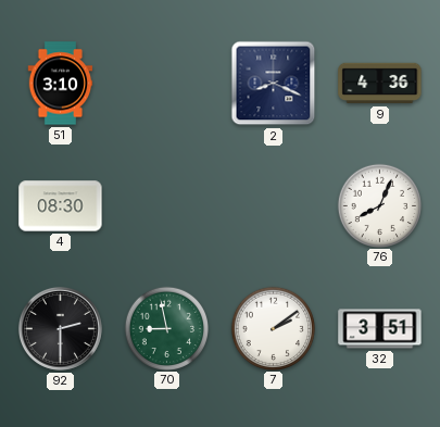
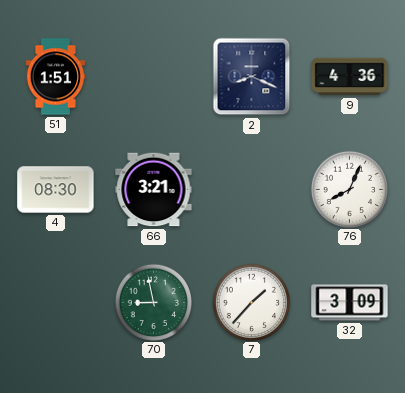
51: 3:10 -> 1:51
66: none -> 3:21
92: 2:30 -> none
7: 2:09 -> 1:37
32: 3:51 -> 3:09
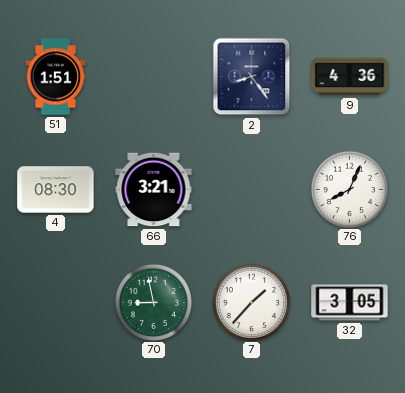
2: 8:19 -> 8:24
32: 3:09 -> 3:05
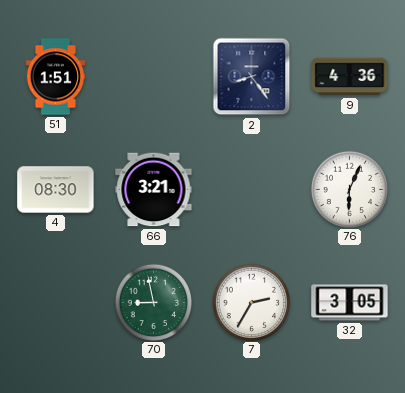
76: 8:04 -> 6:04
7: 1:37 -> 2:35
